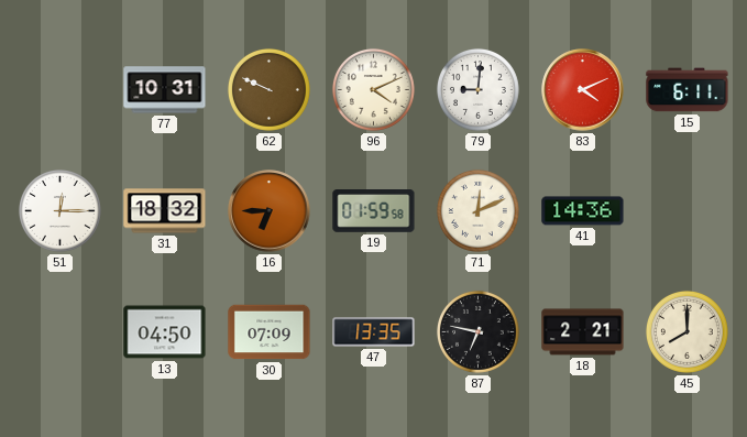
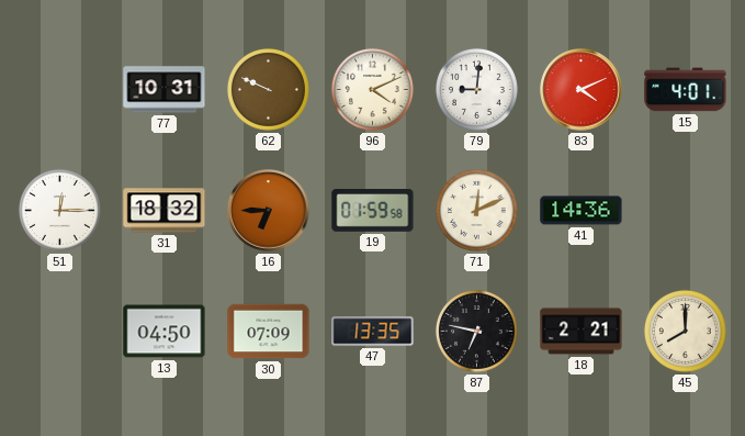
15: 6:11 -> 4:01
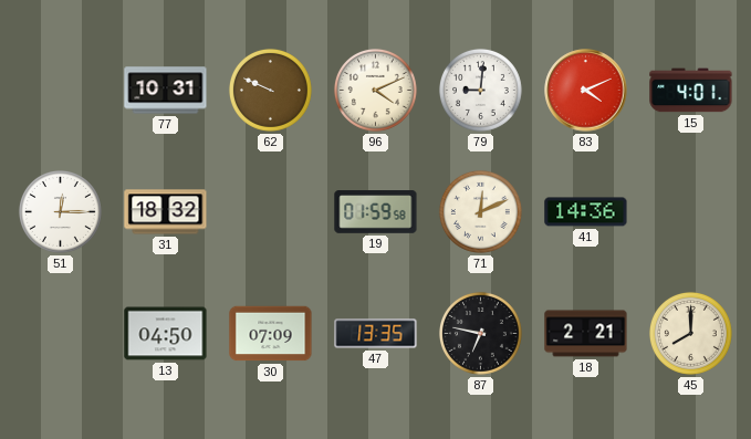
16: 6:45 -> none
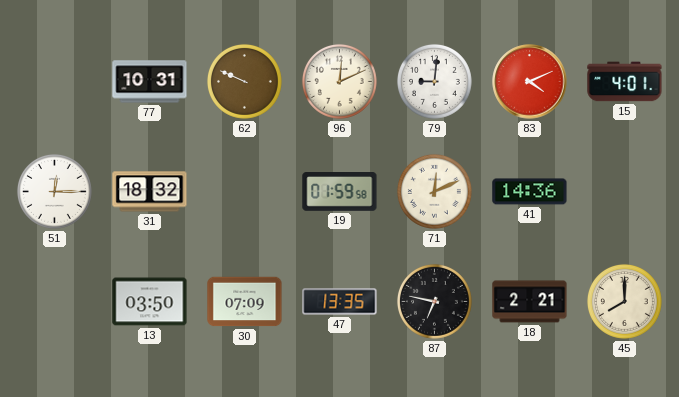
96: 4:11 -> 12:11
13: 04:50 -> 03:50
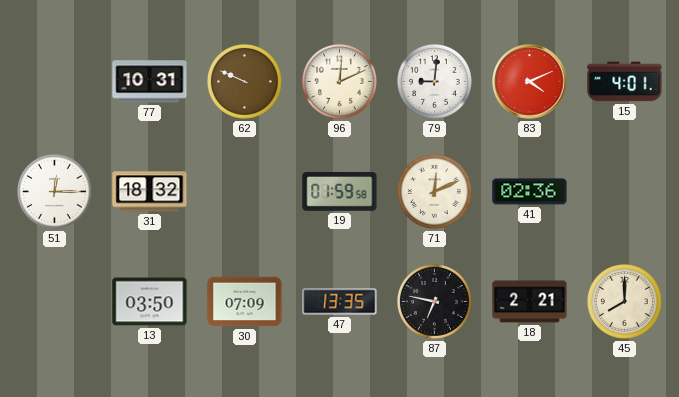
41: 14:36 -> 02:36
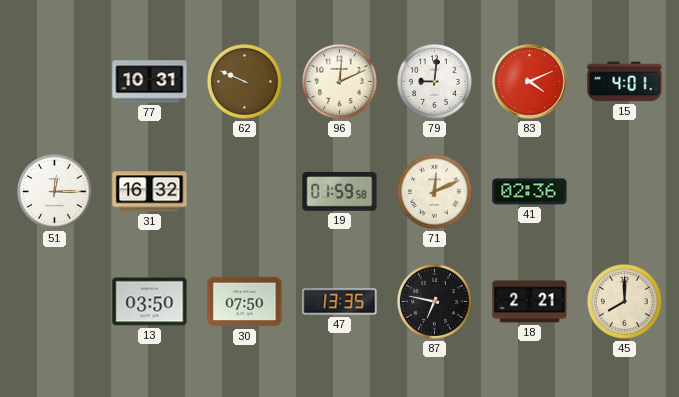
31: 18:32 -> 16:32
30: 07:09 -> 07:50
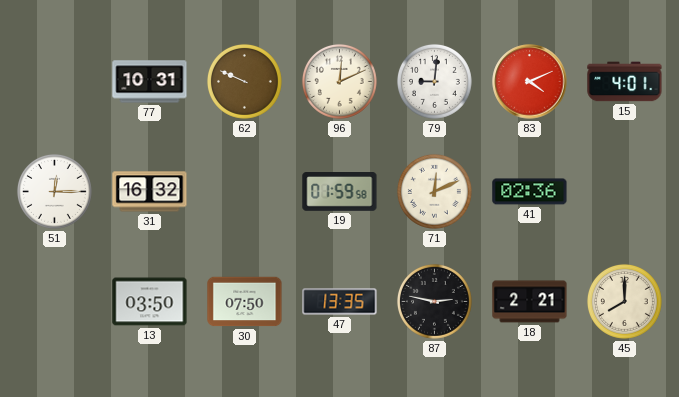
87: 6:47 -> 2:47
